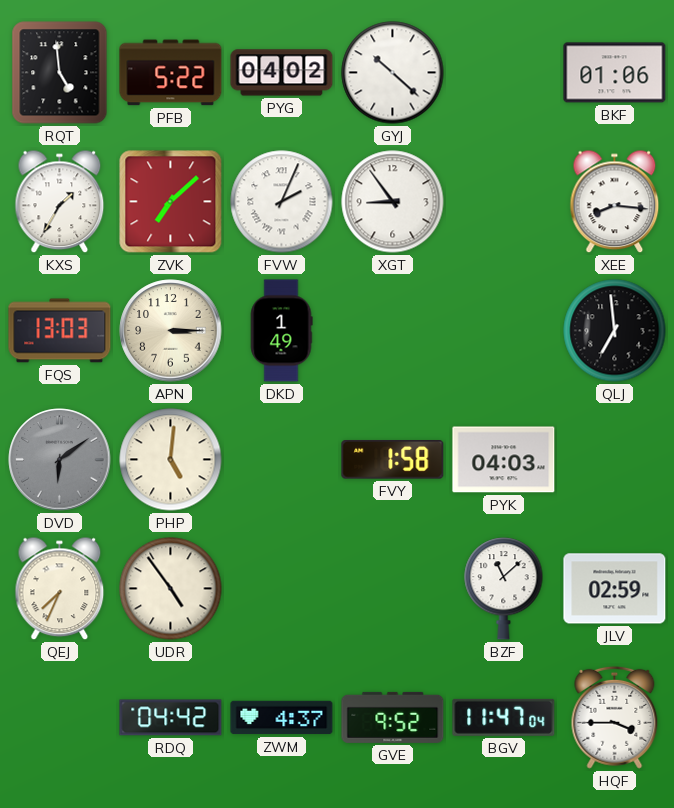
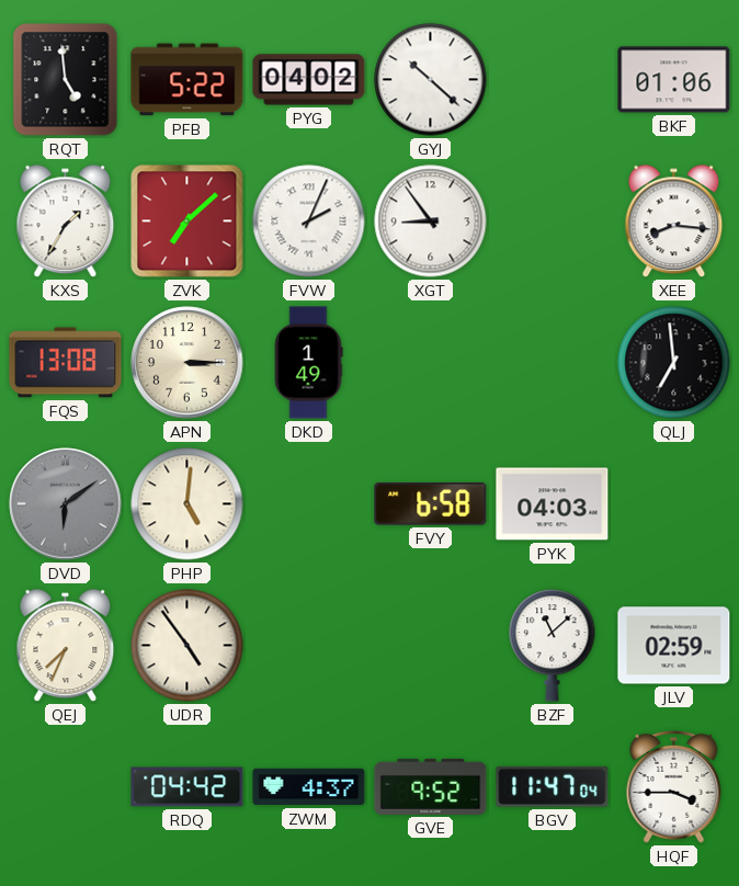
FQS: 13:03 -> 13:08
FVY: 1:58 -> 6:58
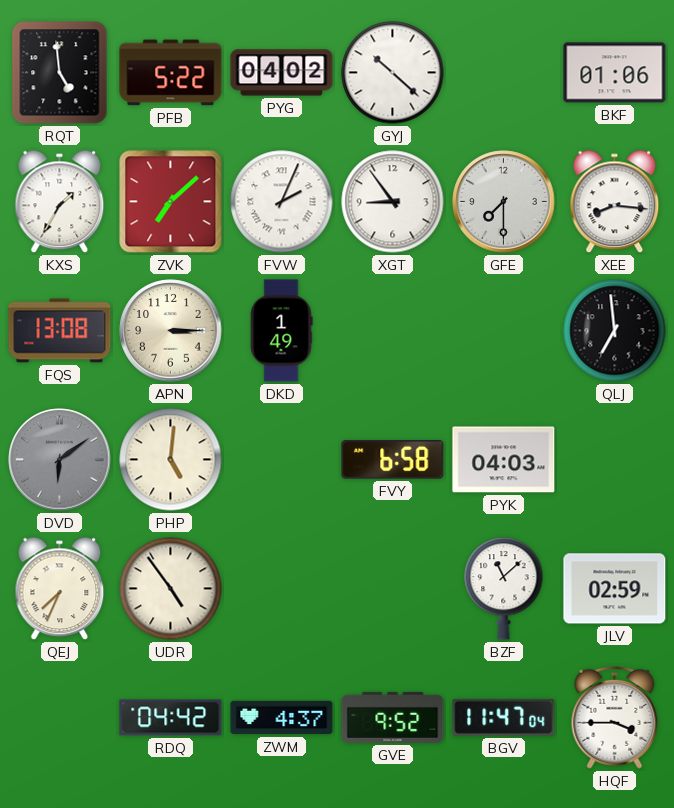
GFE: none -> 7:30
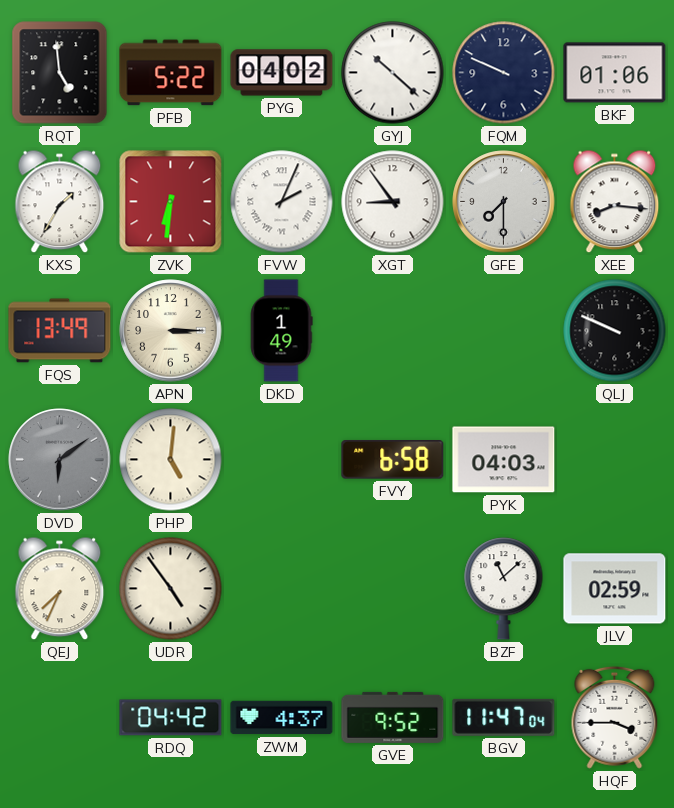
FQM: none -> 9:49
ZVK: 7:08 -> 6:31
FQS: 13:08 -> 13:49
QLJ: 6:59 -> 9:49
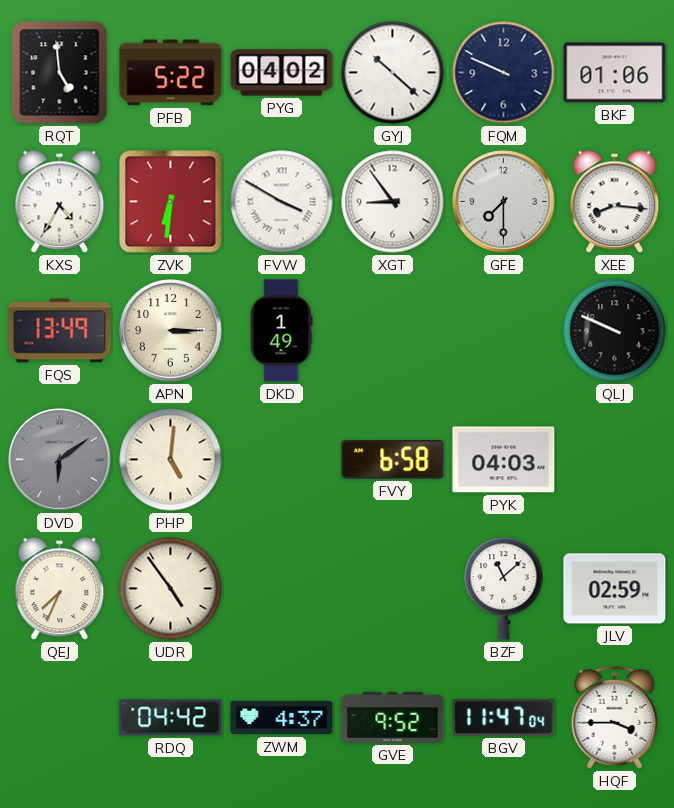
KXS: 1:35 -> 4:35
FVW: 2:04 -> 3:50
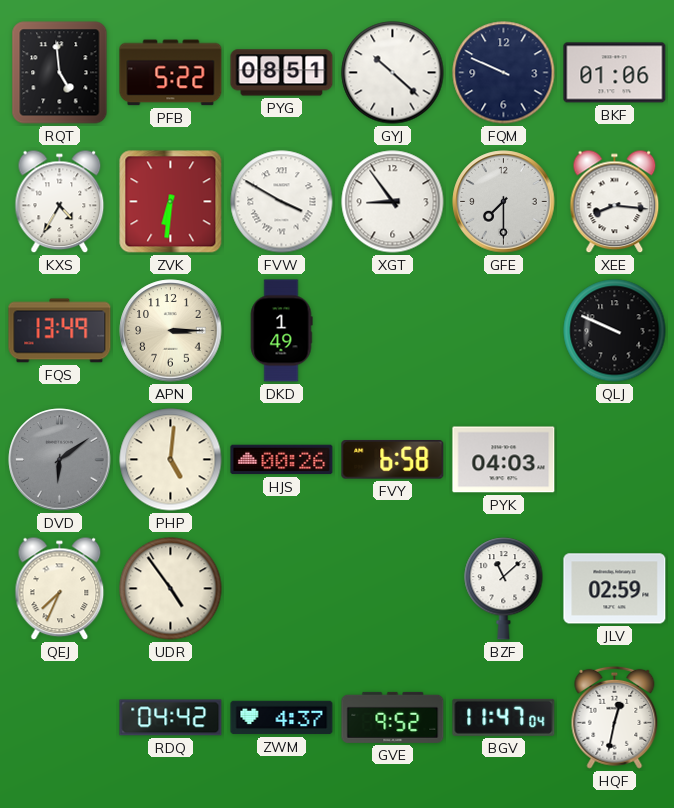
PYG: 04:02 -> 08:51
HJS: none -> 00:26
HQF: 3:45 -> 12:32
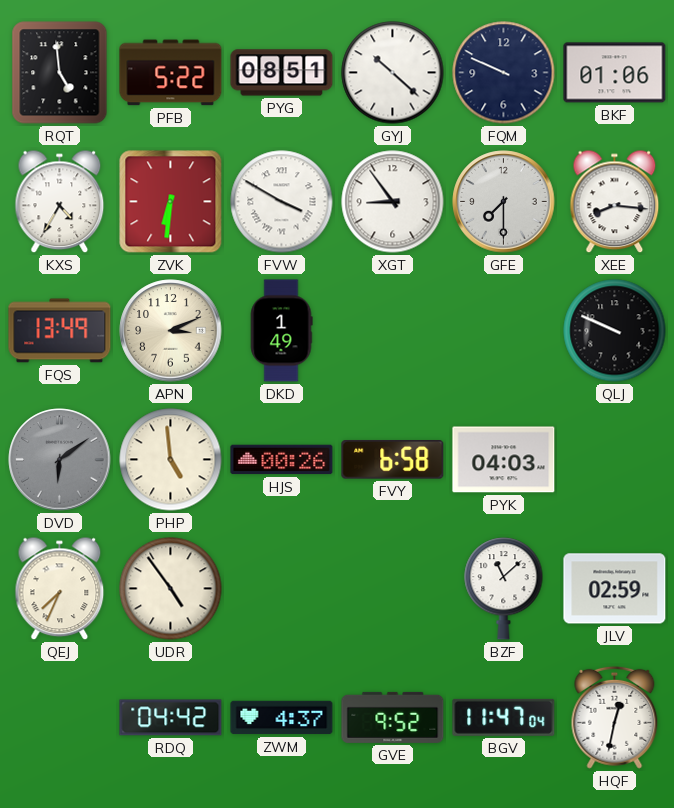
APN: 3:15 -> 3:11
PHP: 5:01 -> 4:59
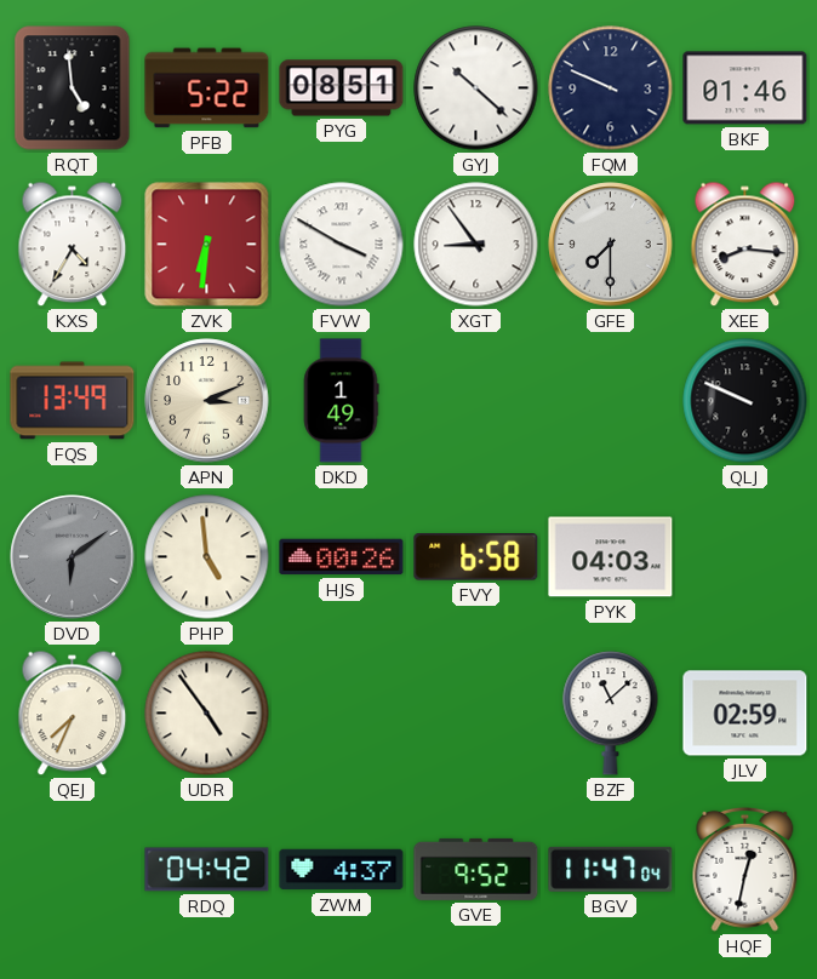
BKF: 01:06 -> 01:46
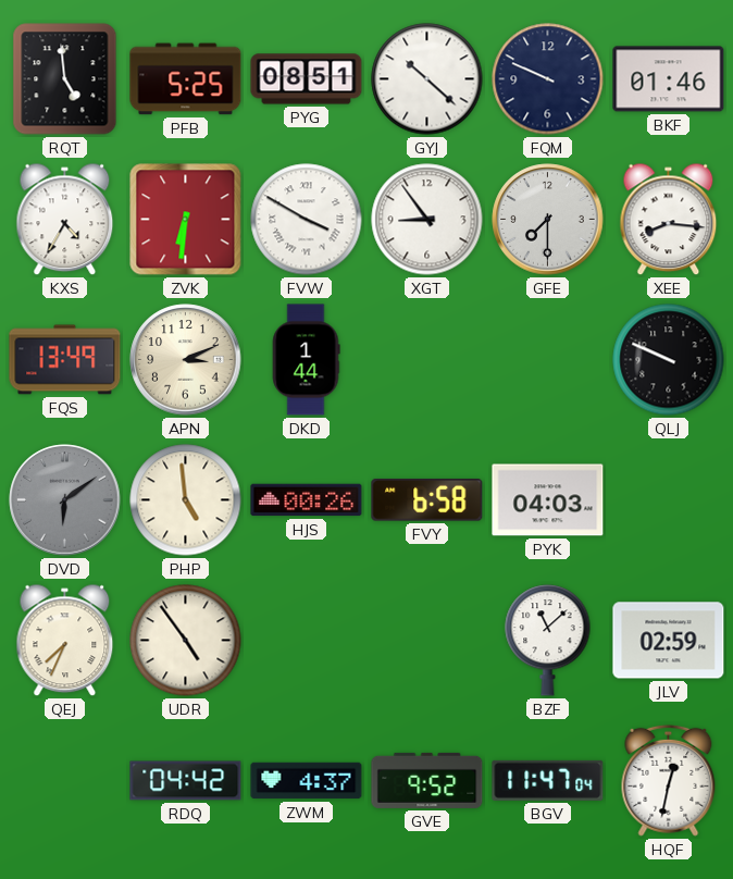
PFB: 5:22 -> 5:25
DKD: 1:49 -> 1:44
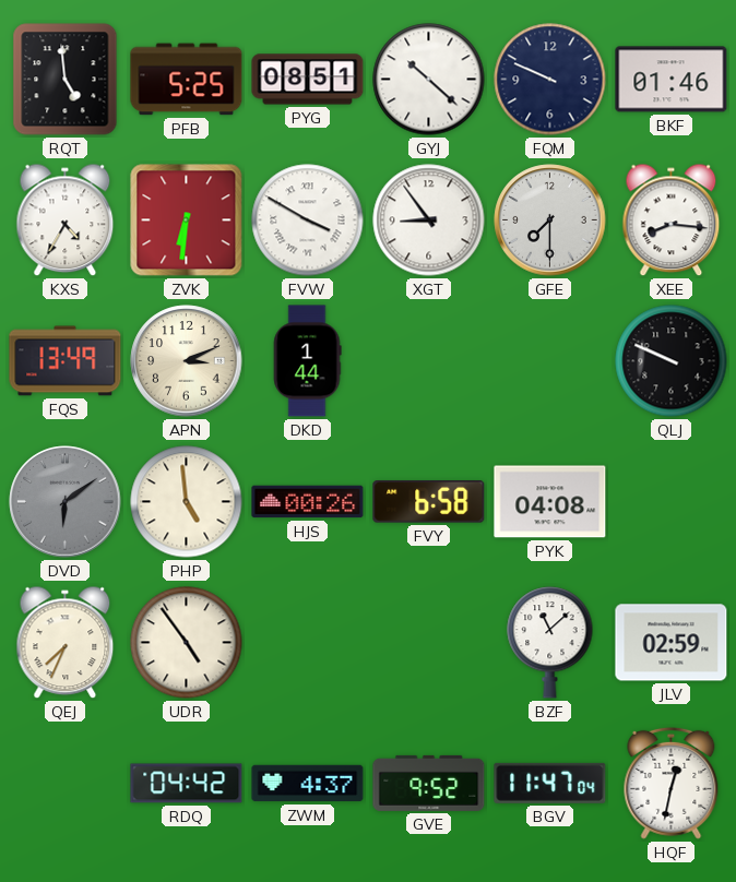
PYK: 04:03 -> 04:08
